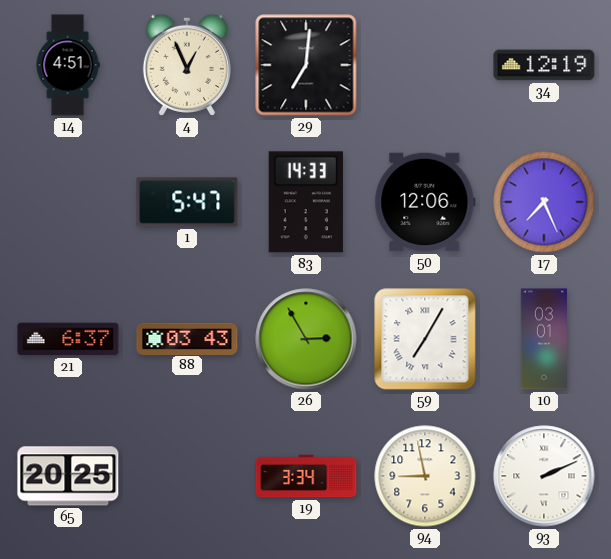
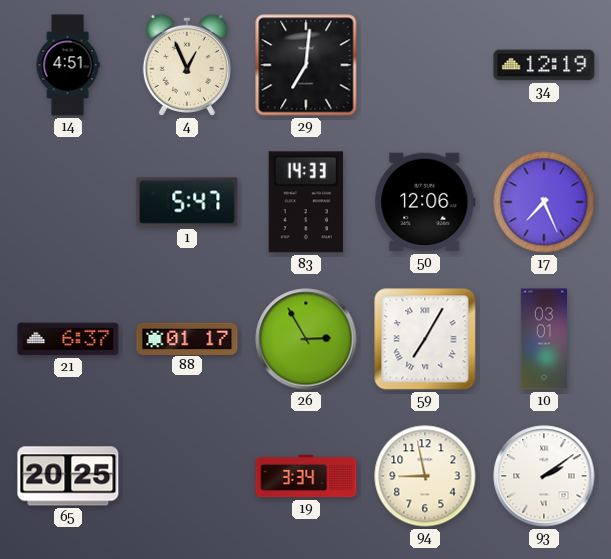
88: 03:43 -> 01:17
93: 2:11 -> 2:09
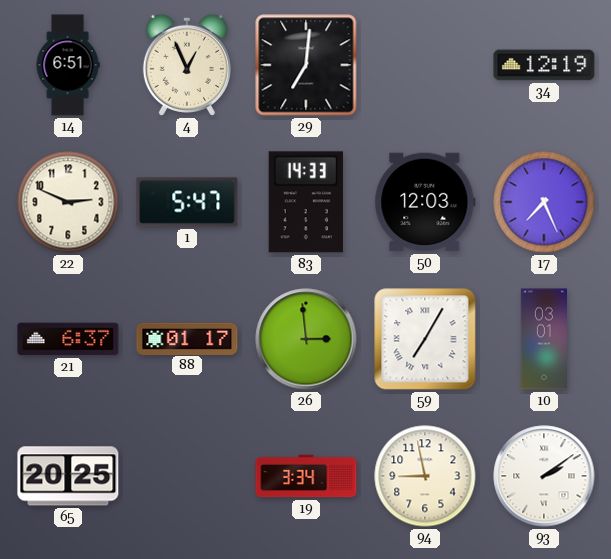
14: 4:51 -> 6:51
22: none -> 2:49
50: 12:06 -> 12:03
26: 2:55 -> 2:59
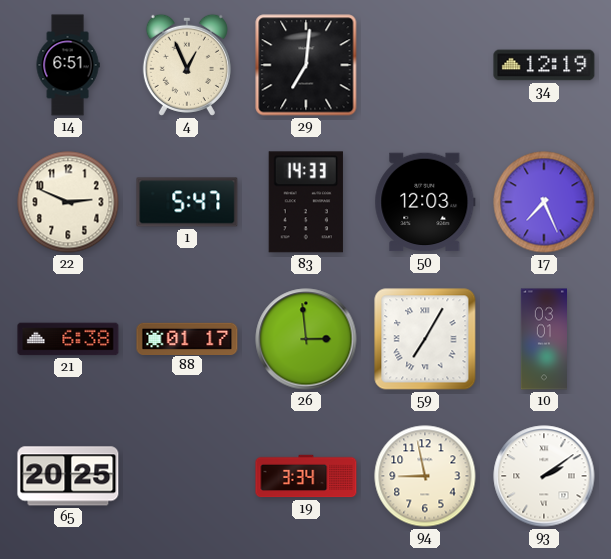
21: 6:37 -> 6:38
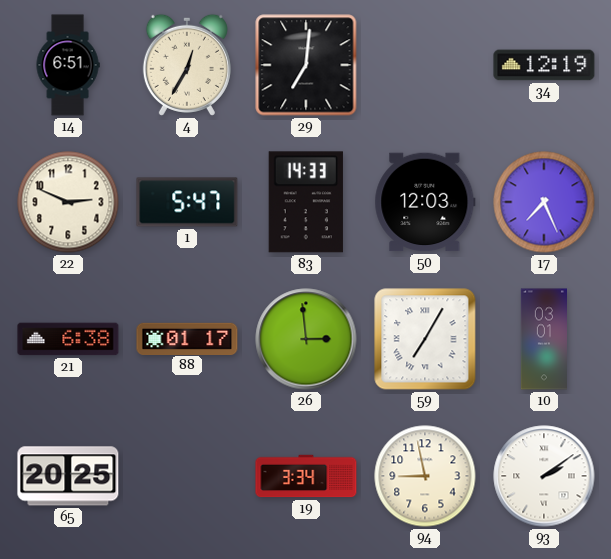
4: 12:56 -> 12:35
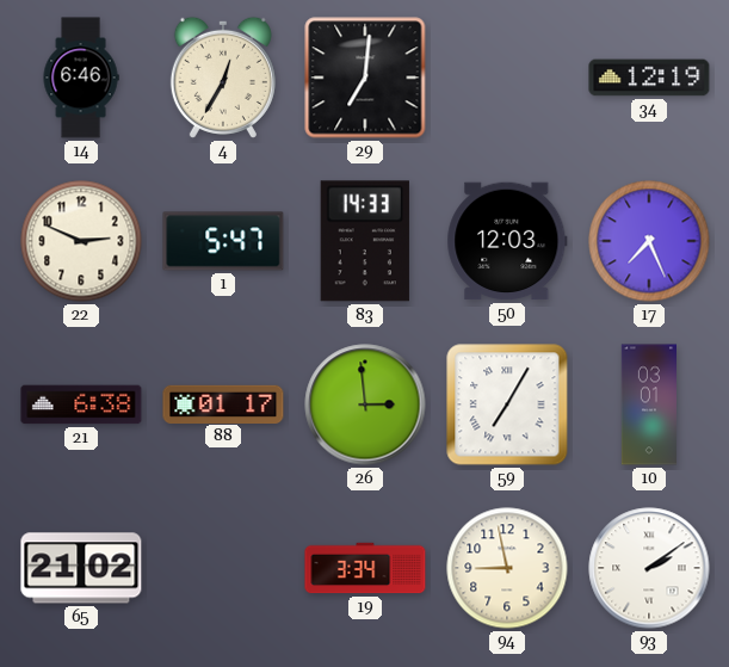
14: 6:51 -> 6:46
65: 20:25 -> 21:02
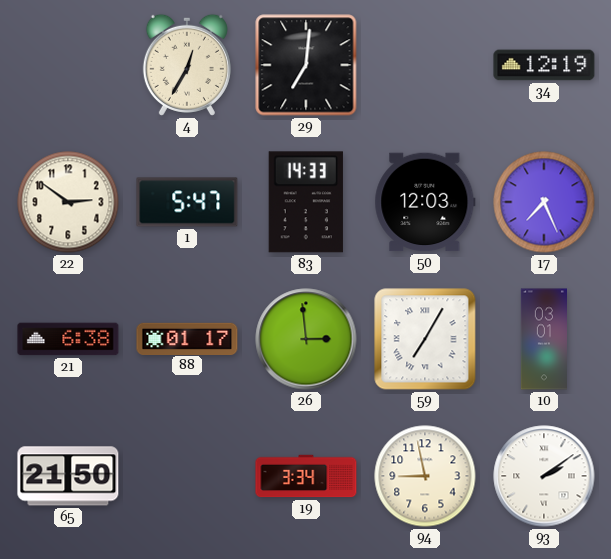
14: 6:46 -> none
22: 2:49 -> 2:51
65: 21:02 -> 21:50
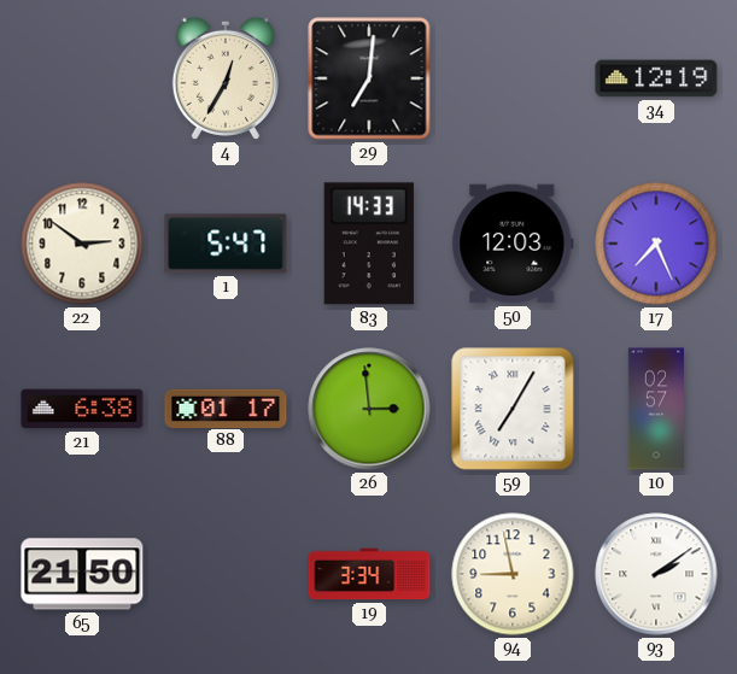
10: 03:01 -> 02:57
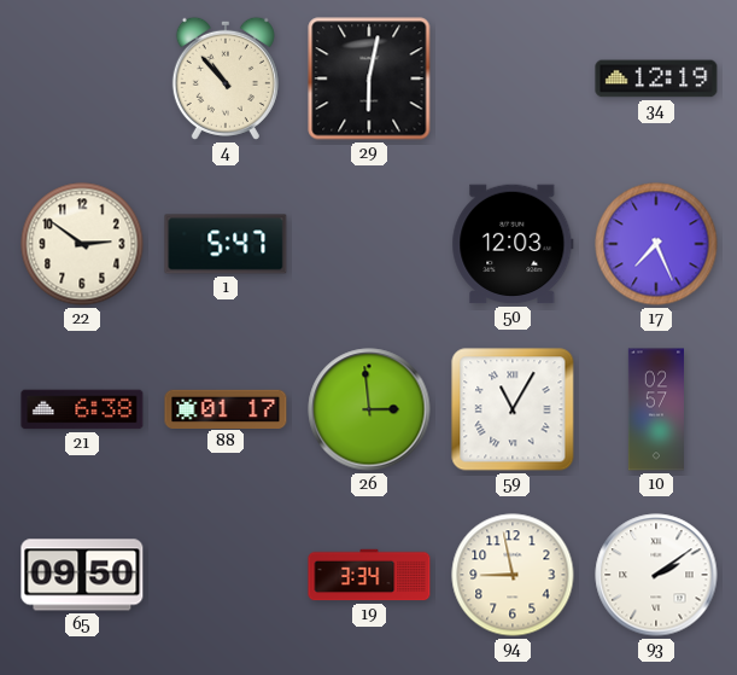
4: 12:35 -> 10:53
29: 7:01 -> 6:02
83: 14:33 -> none
59: 7:05 -> 11:05
65: 21:50 -> 09:50
